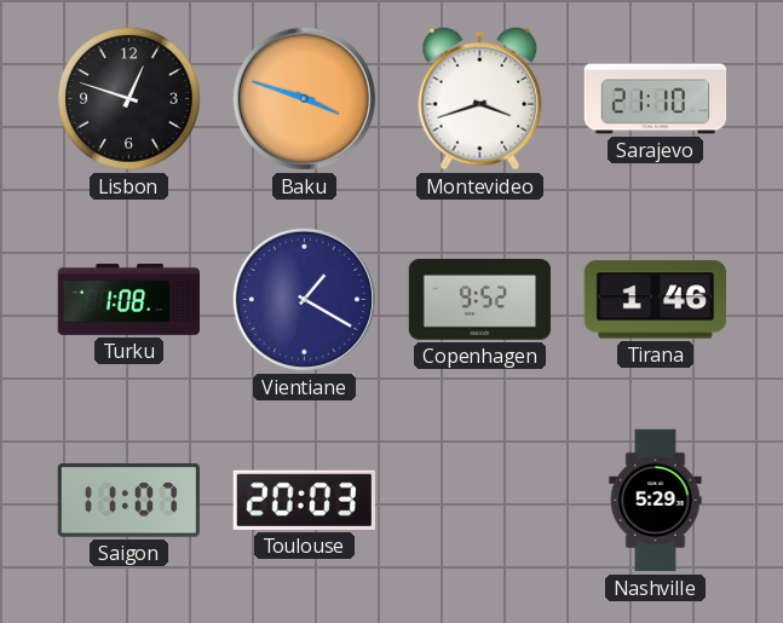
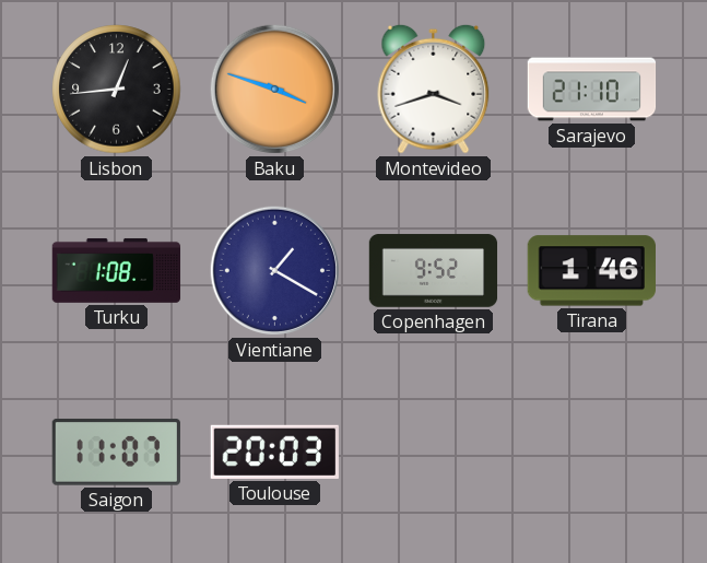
Lisbon: 12:48 -> 12:44
Nashville: 5:29 -> none
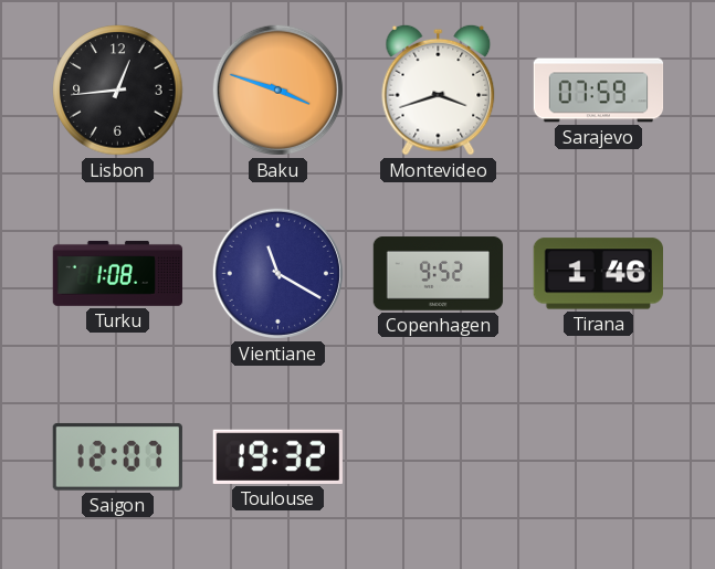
Sarajevo: 21:10 -> 07:59
Vientiane: 1:20 -> 11:20
Saigon: 11:07 -> 12:07
Toulouse: 20:03 -> 19:32
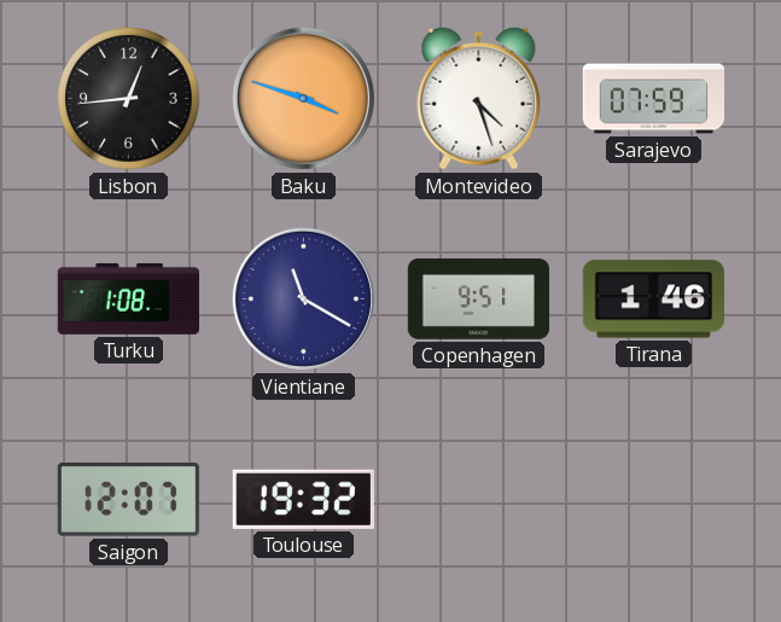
Montevideo: 3:42 -> 4:27
Copenhagen: 9:52 -> 9:51
